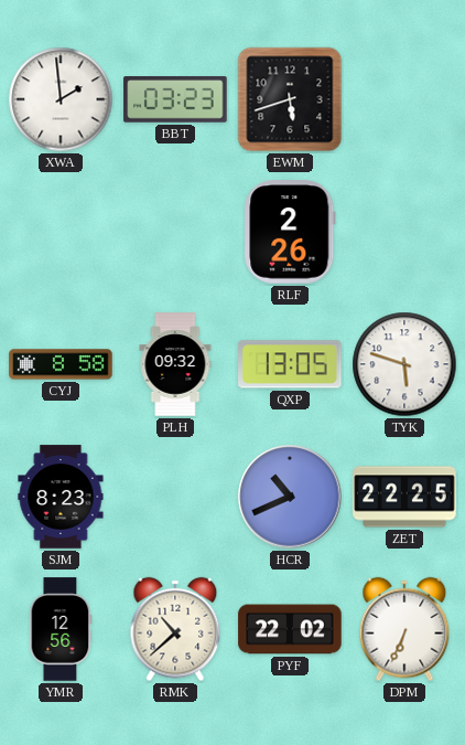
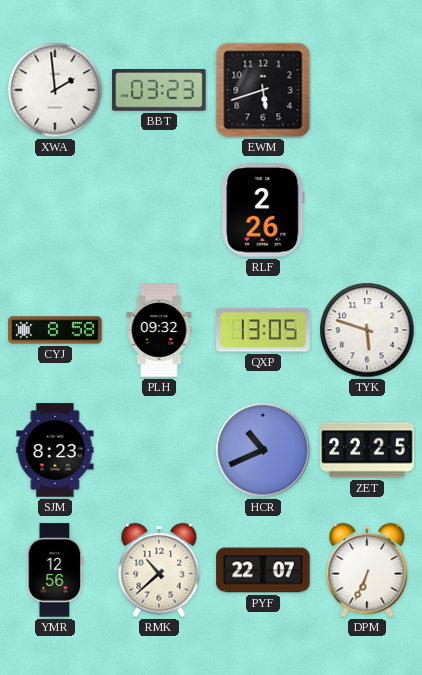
PYF: 22:02 -> 22:07
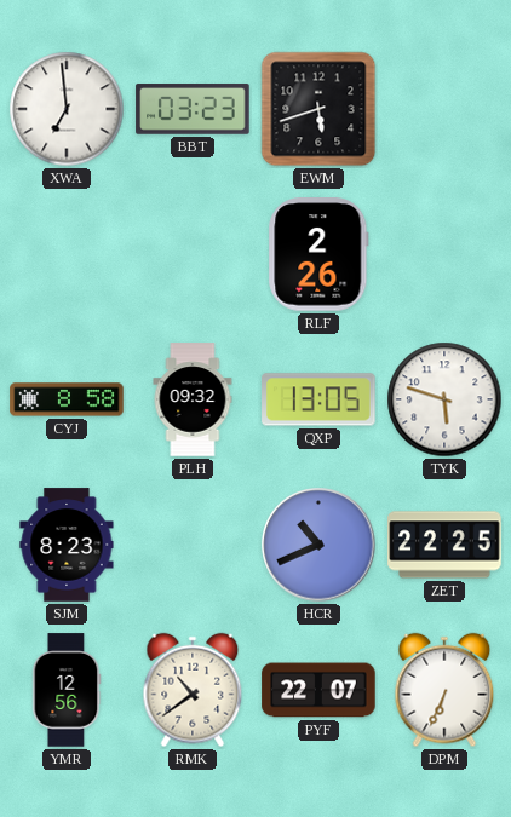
XWA: 1:59 -> 6:59
RMK: 10:38 -> 10:39
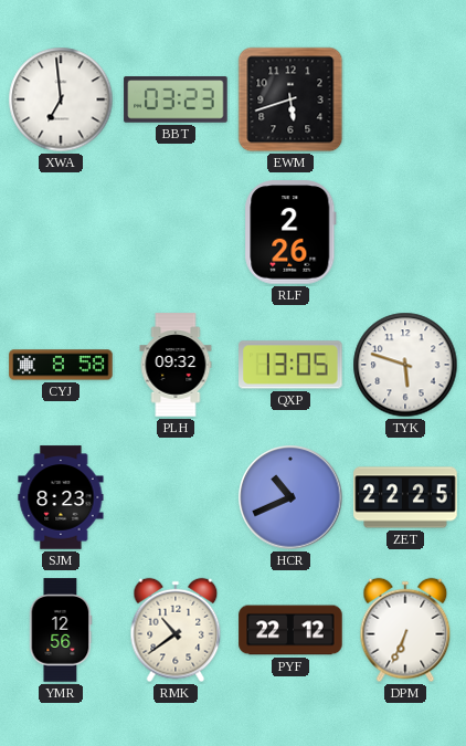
PYF: 22:07 -> 22:12
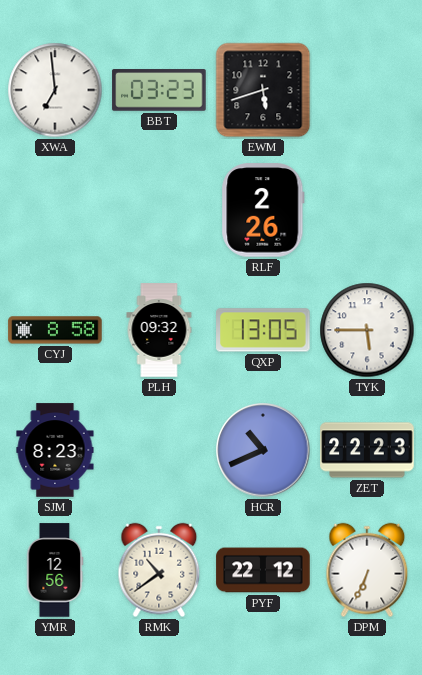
TYK: 5:48 -> 5:45
ZET: 22:25 -> 22:23
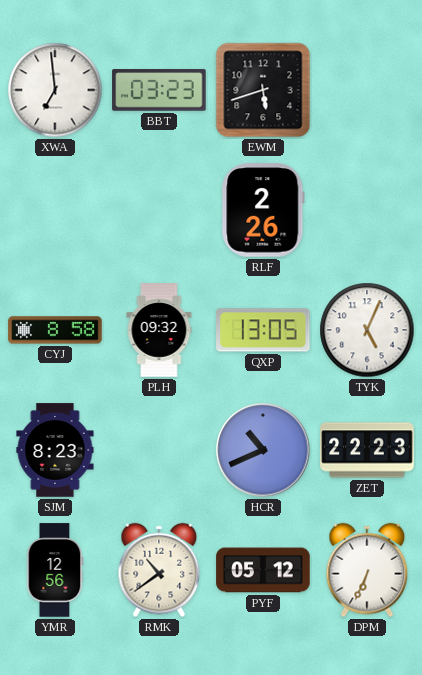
TYK: 5:45 -> 5:04
PYF: 22:12 -> 05:12
